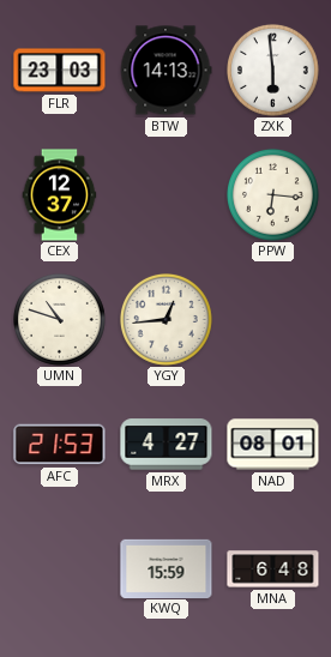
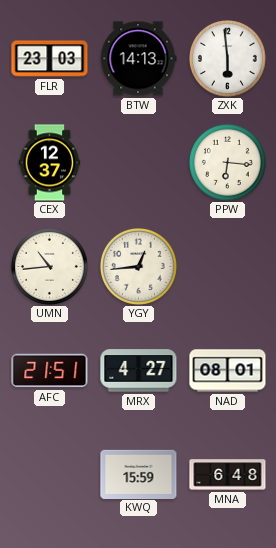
UMN: 10:48 -> 10:44
AFC: 21:53 -> 21:51
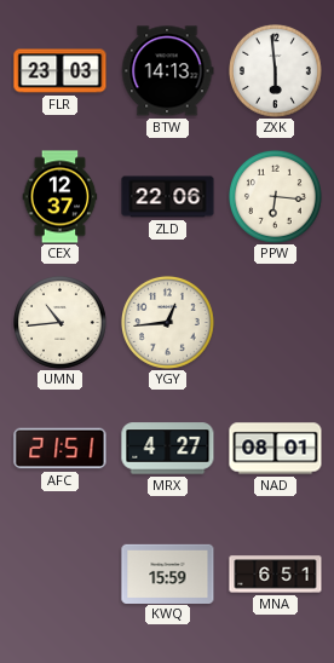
ZLD: none -> 22:06
MNA: 6:48 -> 6:51
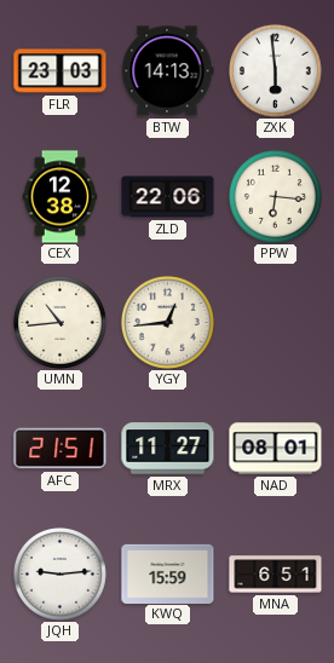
CEX: 12:37 -> 12:38
MRX: 4:27 -> 11:27
JQH: none -> 9:14
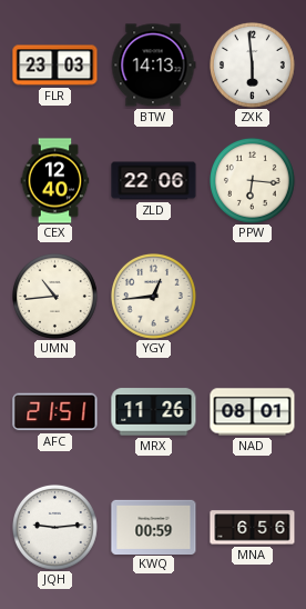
CEX: 12:38 -> 12:40
MRX: 11:27 -> 11:26
KWQ: 15:59 -> 00:59
MNA: 6:51 -> 6:56
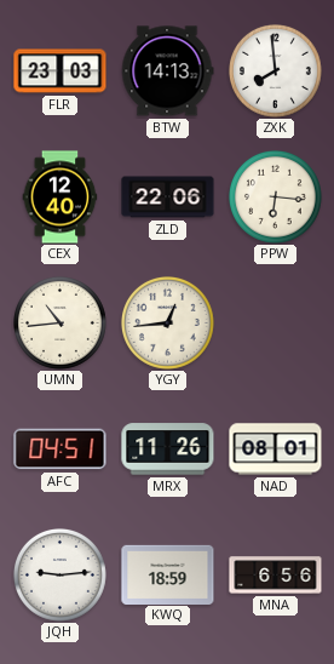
ZXK: 5:59 -> 7:59
AFC: 21:51 -> 04:51
KWQ: 00:59 -> 18:59
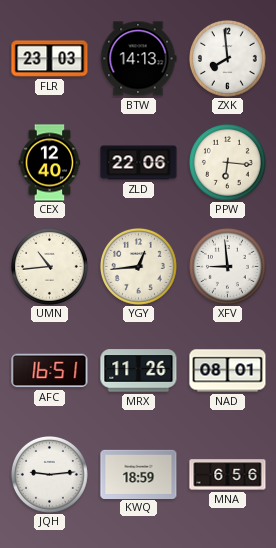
XFV: none -> 8:59
AFC: 04:51 -> 16:51
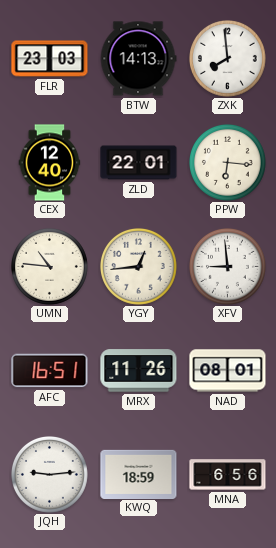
ZLD: 22:06 -> 22:01
UMN: 10:44 -> 10:46
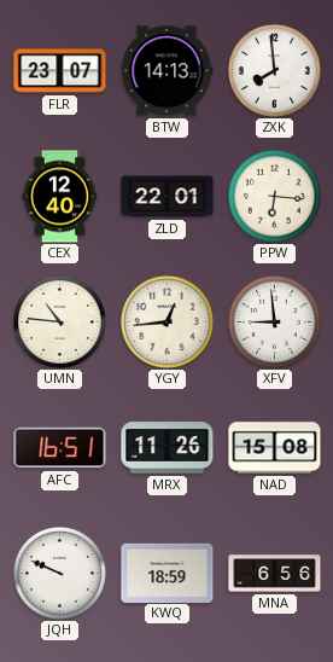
FLR: 23:03 -> 23:07
NAD: 08:01 -> 15:08
JQH: 9:14 -> 9:49
